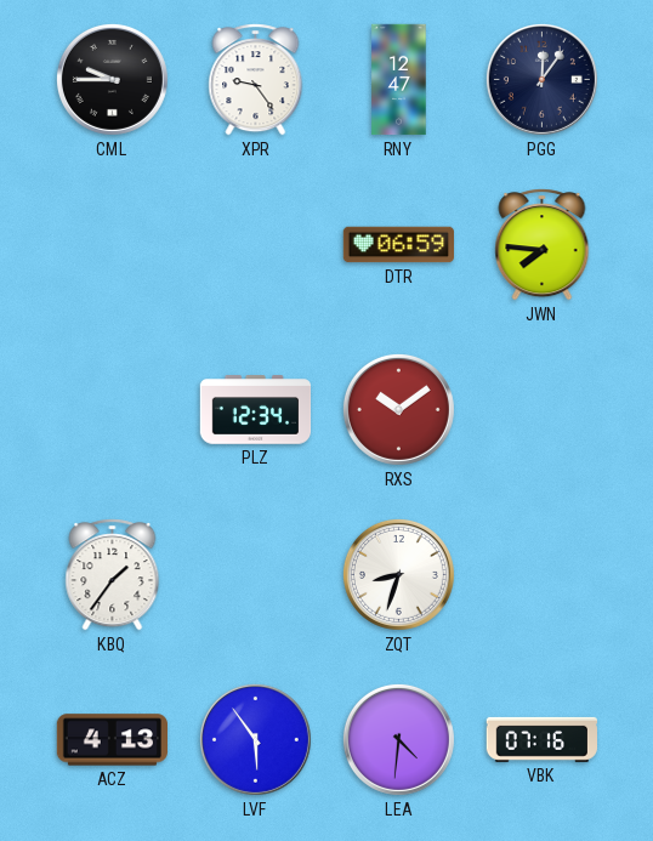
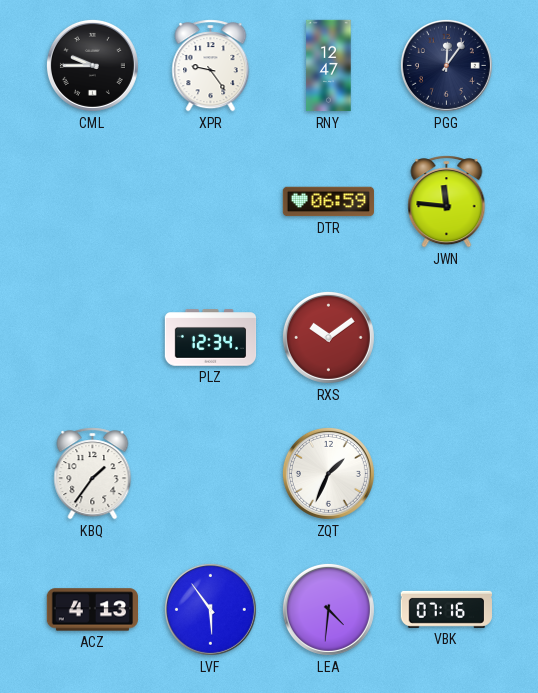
JWN: 7:46 -> 11:46
ZQT: 8:33 -> 1:34
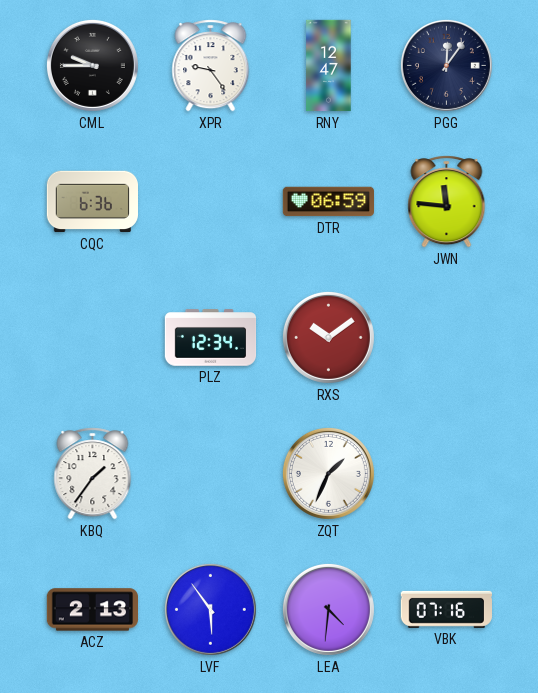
CQC: none -> 6:36
ACZ: 4:13 -> 2:13
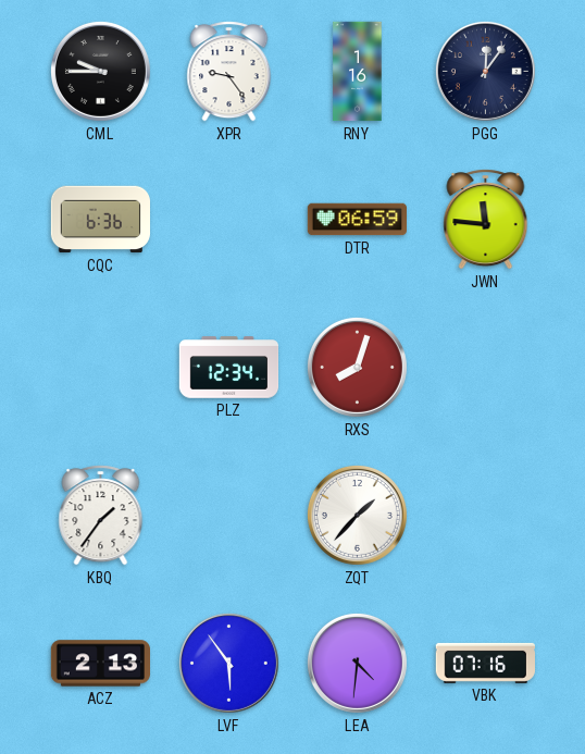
RNY: 12:47 -> 1:16
RXS: 10:09 -> 8:03
ZQT: 1:34 -> 1:37
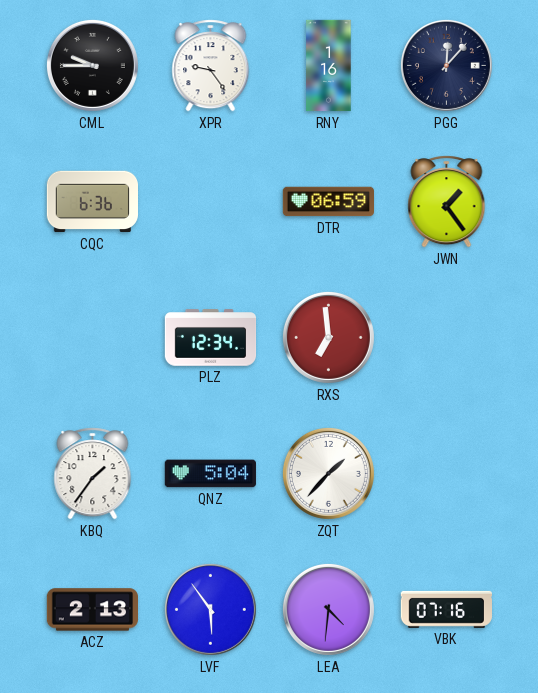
PGG: 12:06 -> 12:07
JWN: 11:46 -> 1:24
RXS: 8:03 -> 6:59
QNZ: none -> 5:04
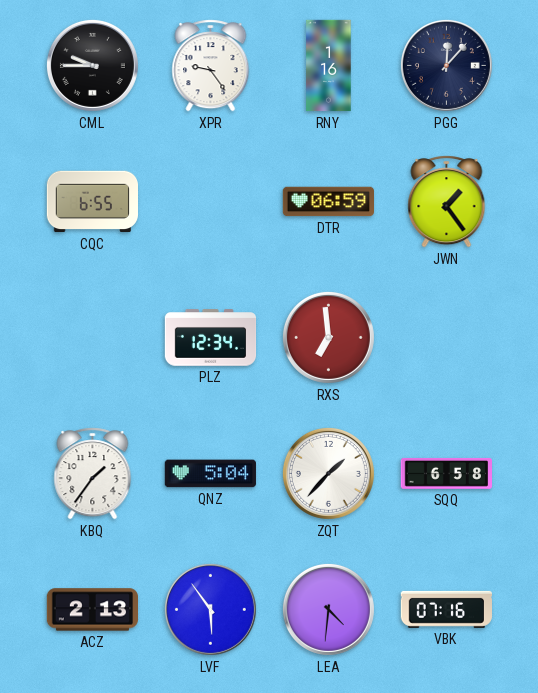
CQC: 6:36 -> 6:55
SQQ: none -> 6:58
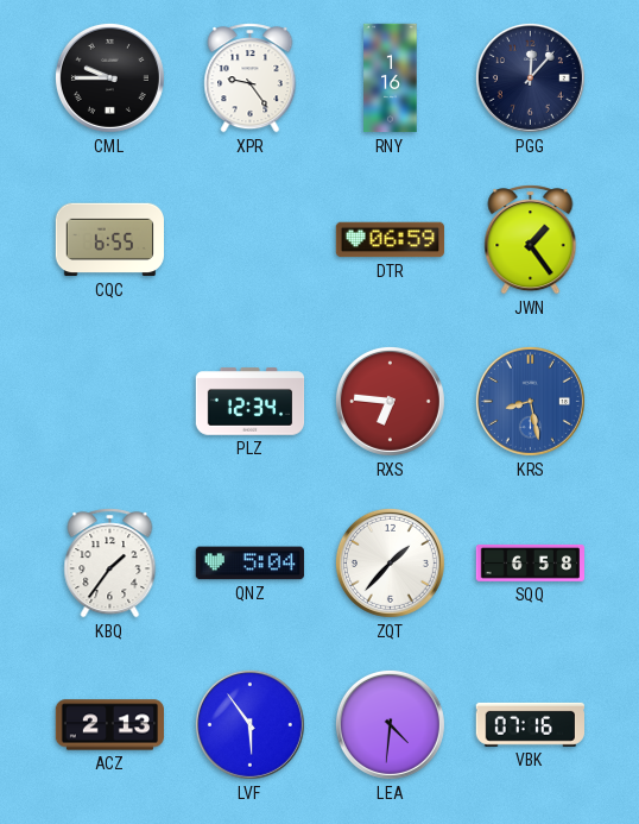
RXS: 6:59 -> 6:46
KRS: none -> 8:28
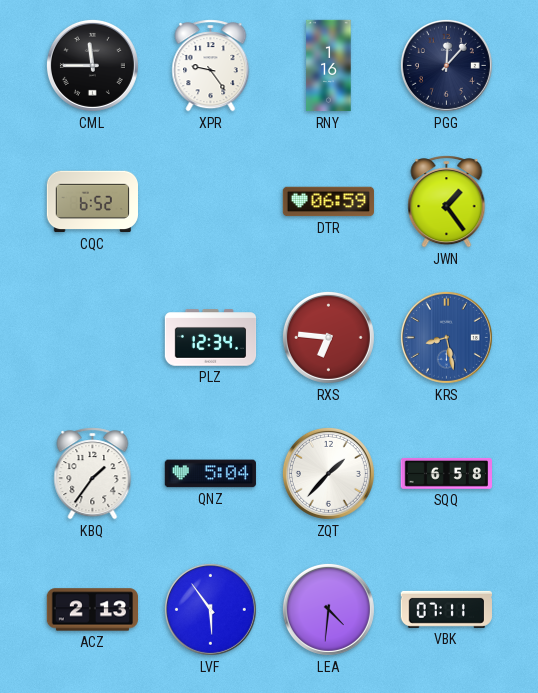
CML: 9:45 -> 11:45
CQC: 6:55 -> 6:52
VBK: 07:16 -> 07:11
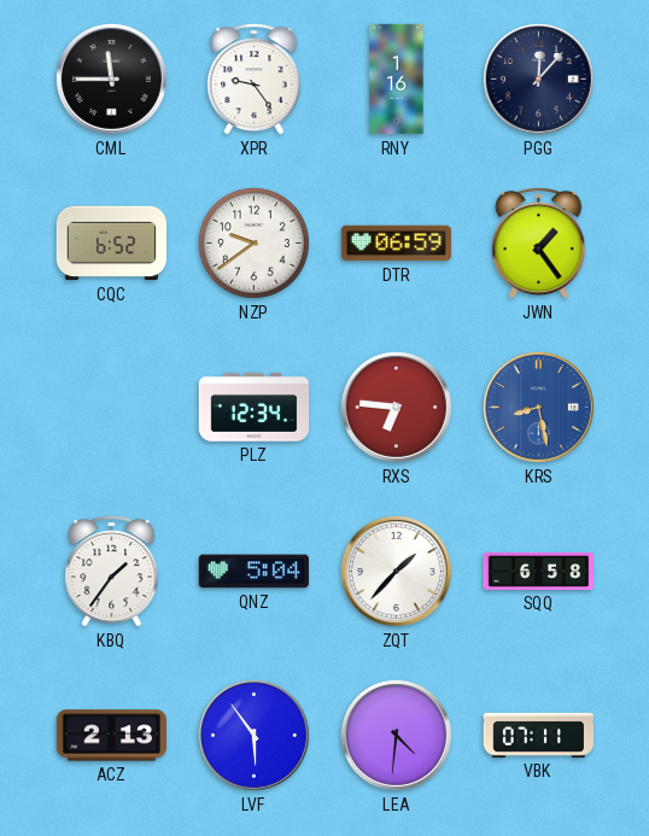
NZP: none -> 9:39
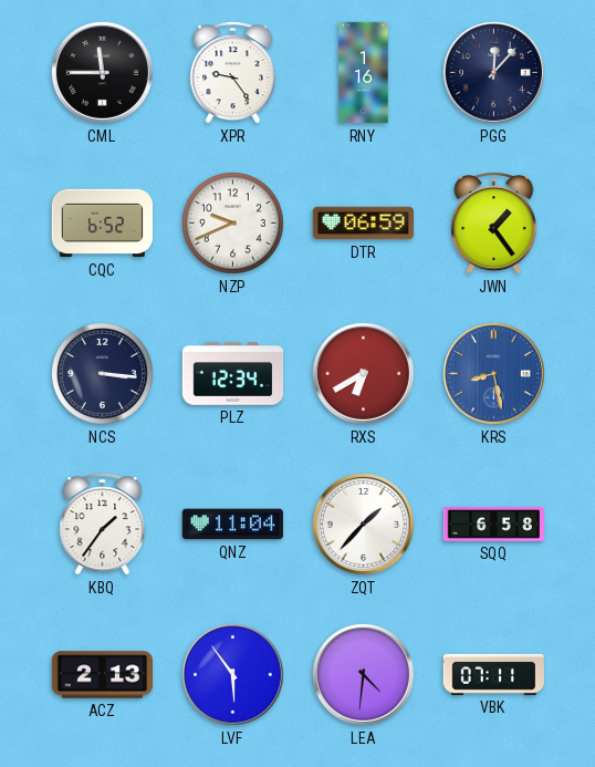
NZP: 9:39 -> 9:41
NCS: none -> 3:16
RXS: 6:46 -> 6:40
QNZ: 5:04 -> 11:04
